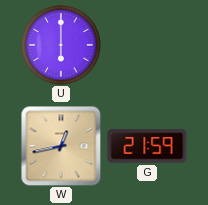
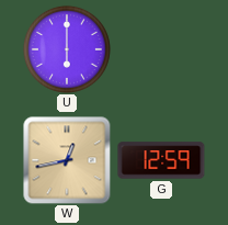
G: 21:59 -> 12:59
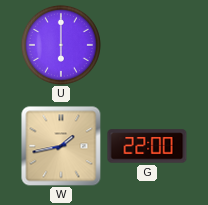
W: 12:43 -> 1:43
G: 12:59 -> 22:00
